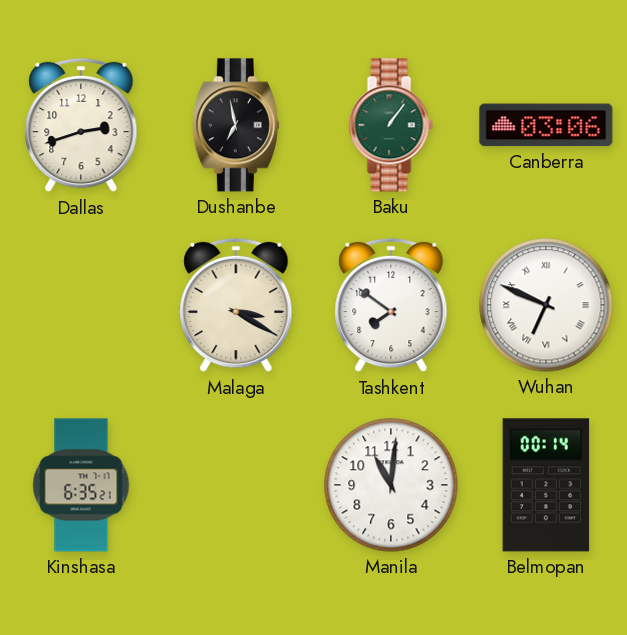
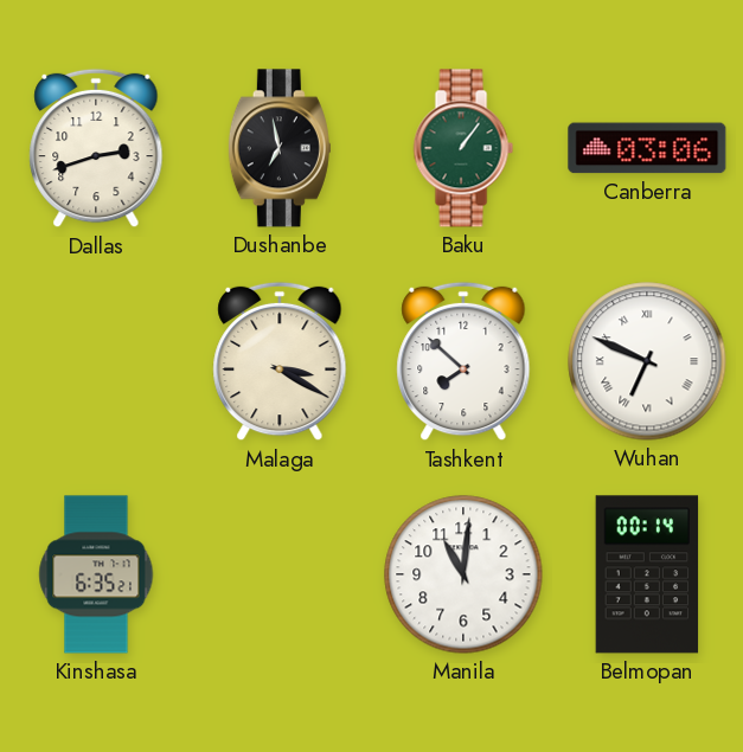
Tashkent: 7:51 -> 7:52
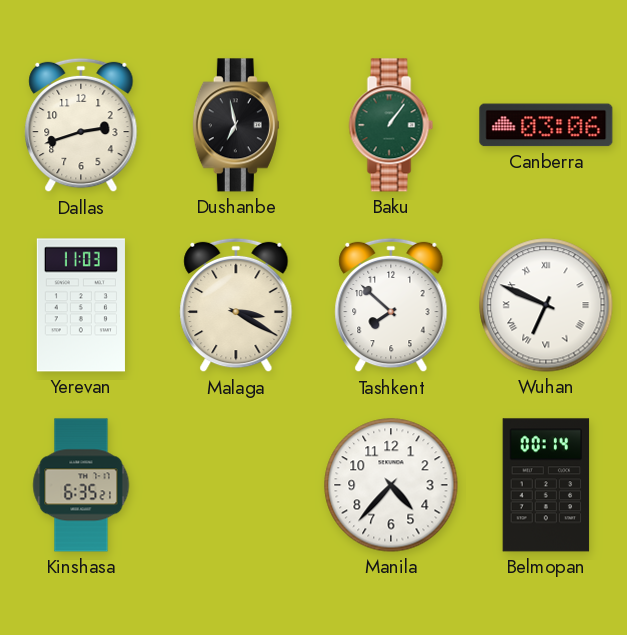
Yerevan: none -> 11:03
Manila: 11:01 -> 4:37
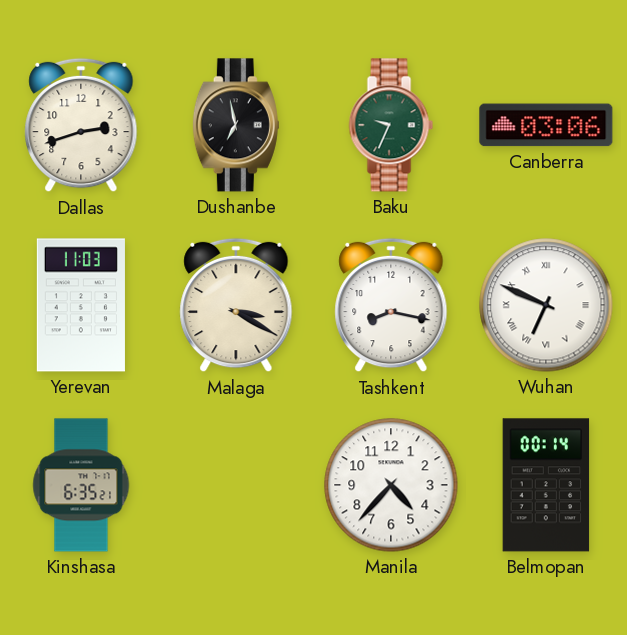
Baku: 1:06 -> 9:34
Tashkent: 7:52 -> 8:17
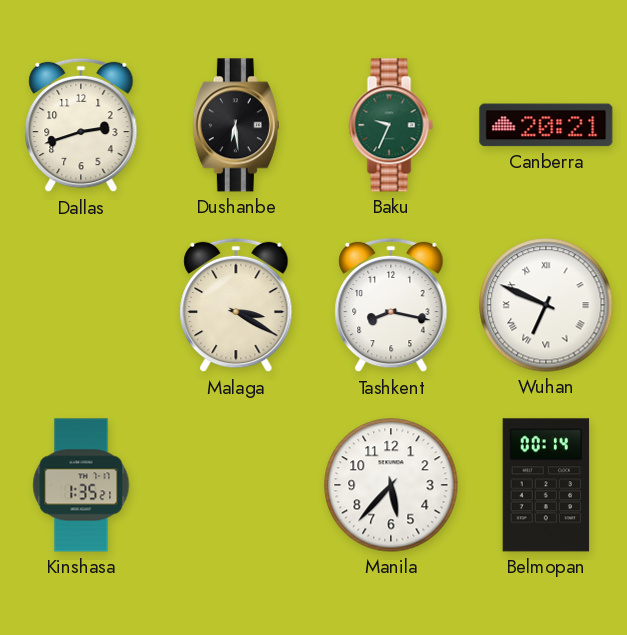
Dushanbe: 6:58 -> 6:29
Canberra: 03:06 -> 20:21
Yerevan: 11:03 -> none
Kinshasa: 6:35 -> 1:35
Manila: 4:37 -> 5:37
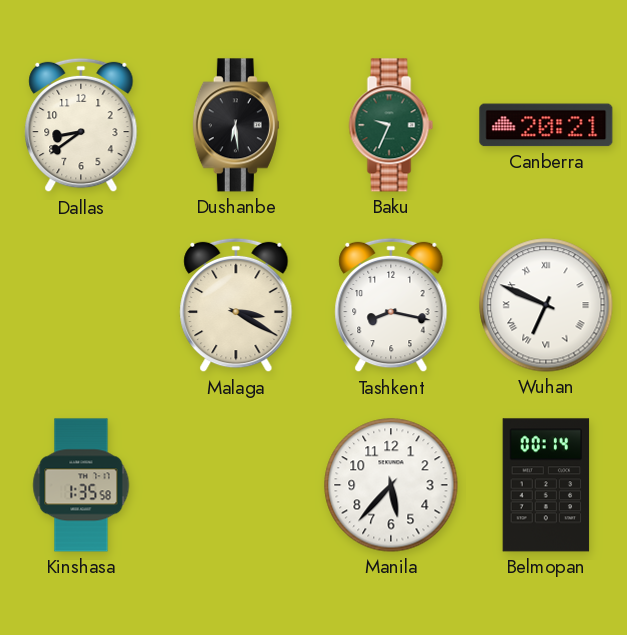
Dallas: 2:42 -> 8:39
Kinshasa: 1:35:21 -> 1:35:58
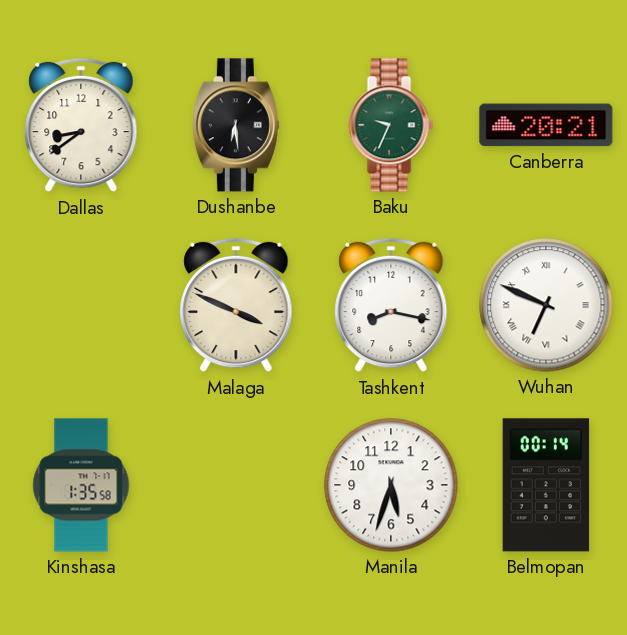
Malaga: 3:20 -> 3:49
Manila: 5:37 -> 5:33
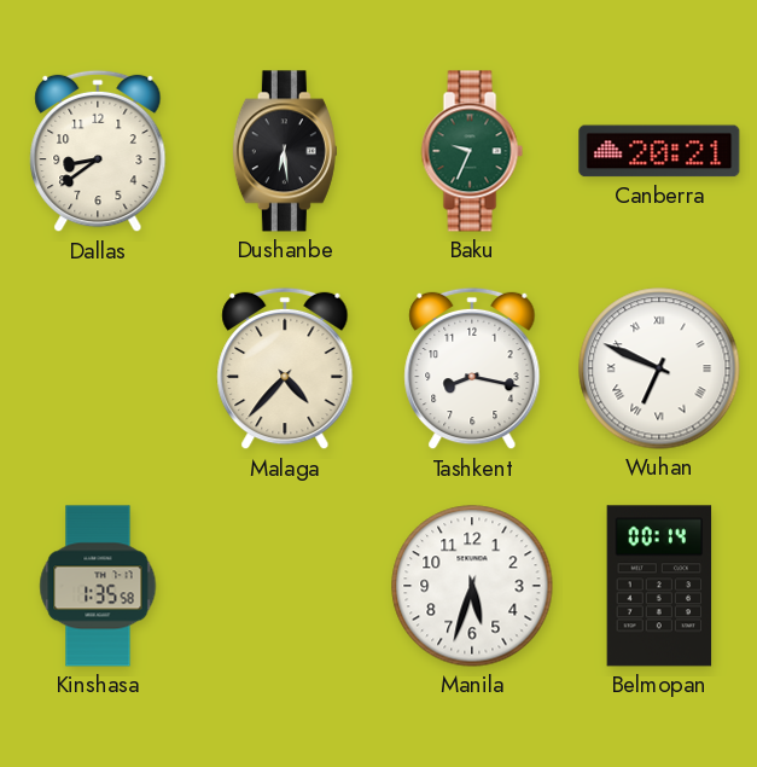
Malaga: 3:49 -> 4:37
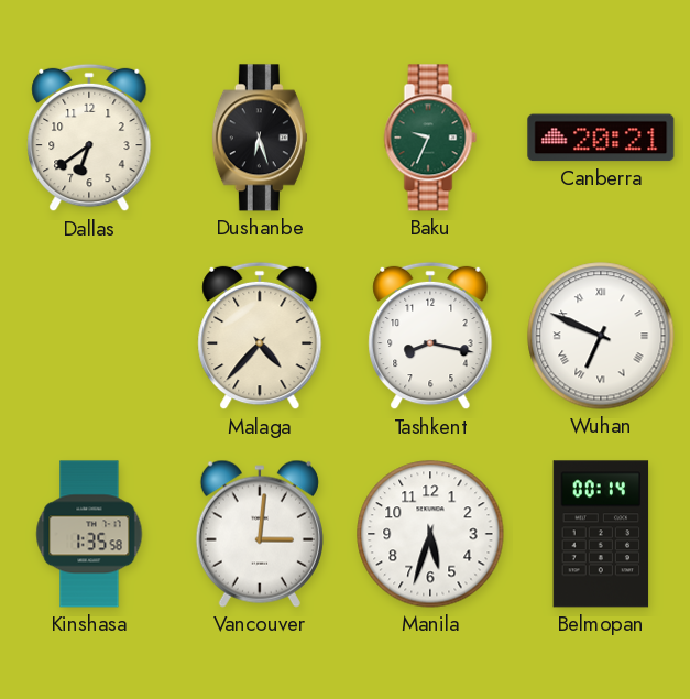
Dallas: 8:39 -> 6:39
Dushanbe: 6:29 -> 6:27
Vancouver: none -> 3:01
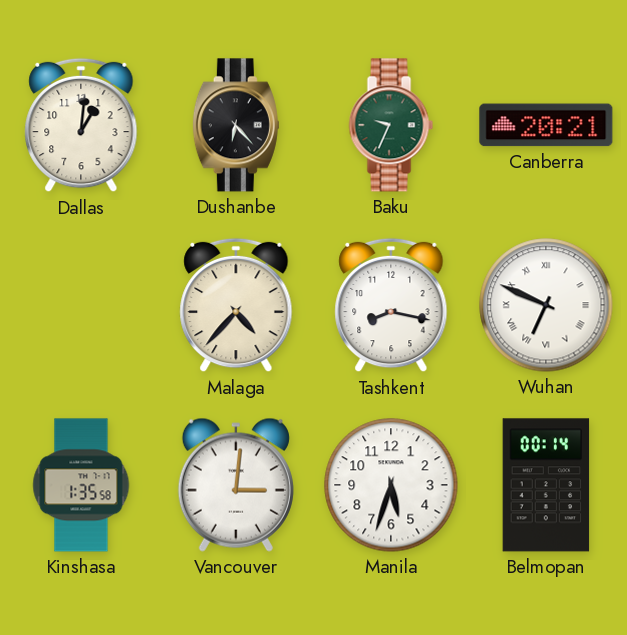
Dallas: 6:39 -> 1:01
Dushanbe: 6:27 -> 6:23
